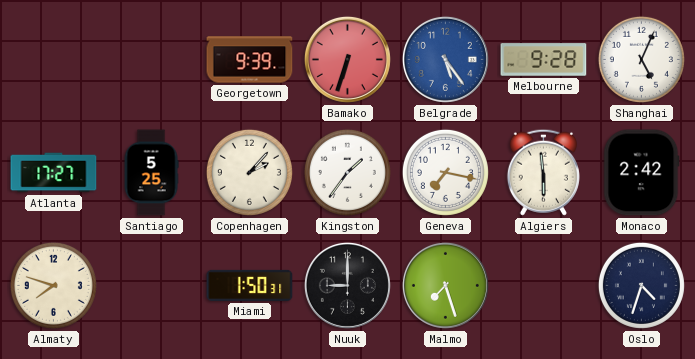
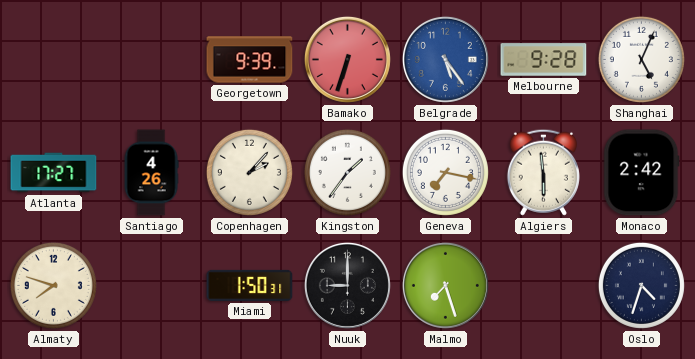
Santiago: 5:25 -> 4:26
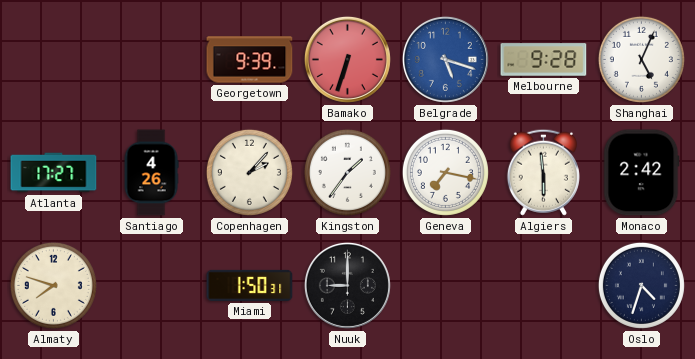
Belgrade: 5:24 -> 5:18
Malmo: 7:27 -> none
